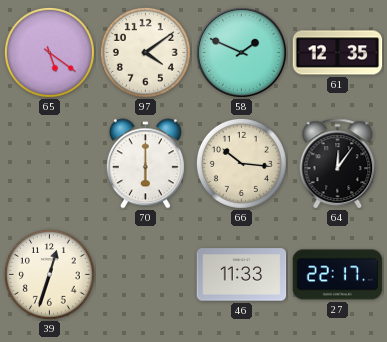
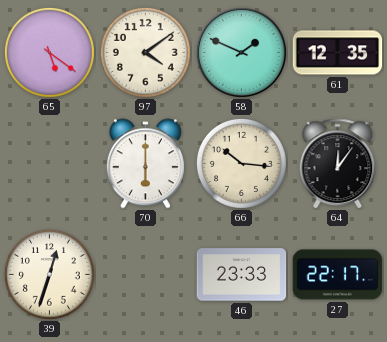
46: 11:33 -> 23:33
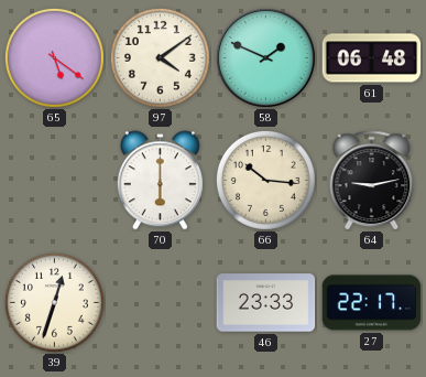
61: 12:35 -> 06:48
64: 12:06 -> 9:13
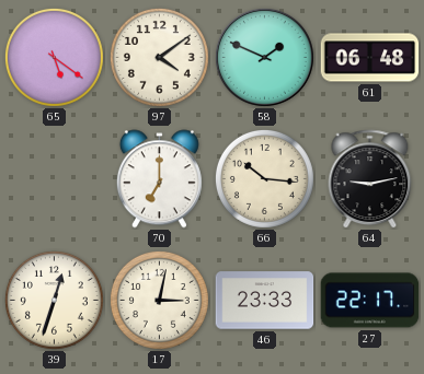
70: 6:00 -> 7:00
17: none -> 3:02
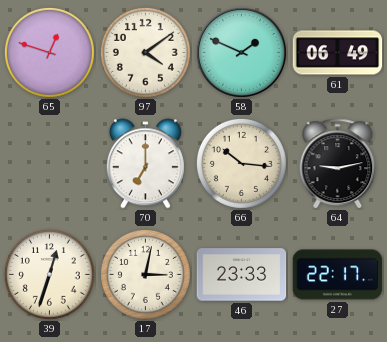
65: 5:21 -> 12:48
61: 06:48 -> 06:49
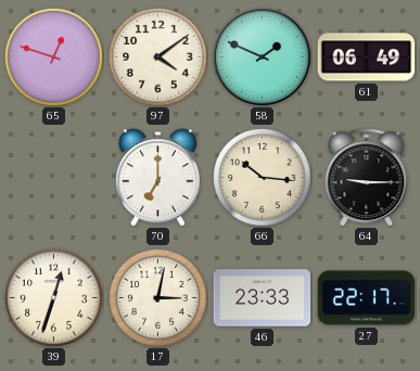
64: 9:13 -> 9:15
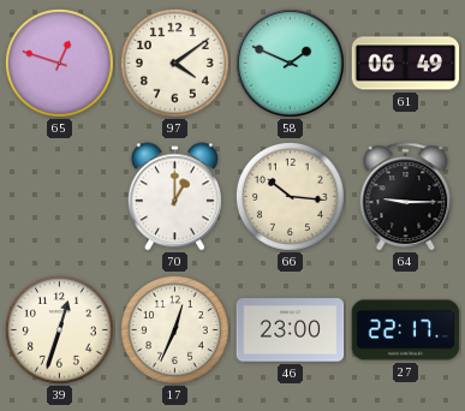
70: 7:00 -> 1:00
17: 3:02 -> 12:34
46: 23:33 -> 23:00
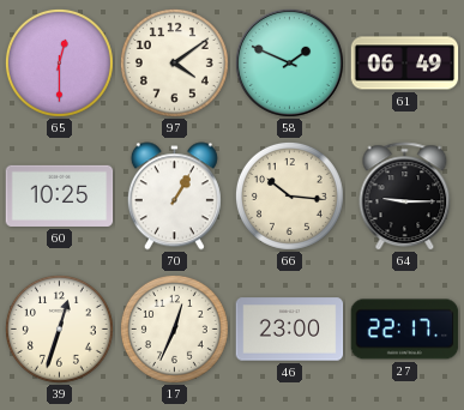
65: 12:48 -> 12:30
60: none -> 10:25
70: 1:00 -> 1:05
